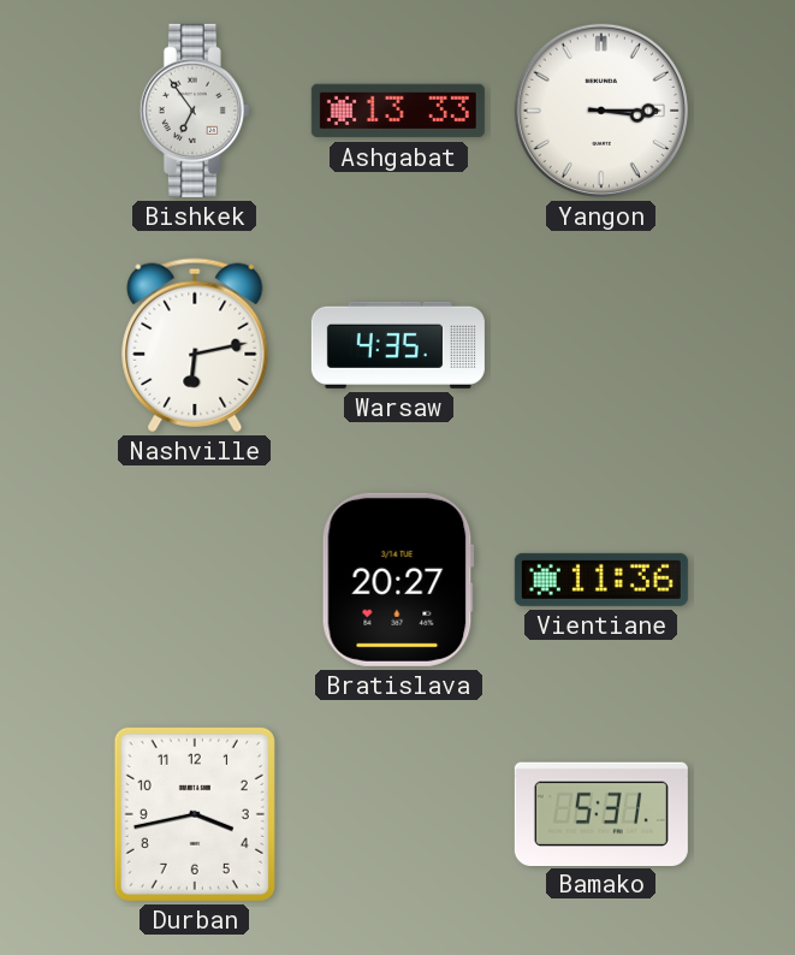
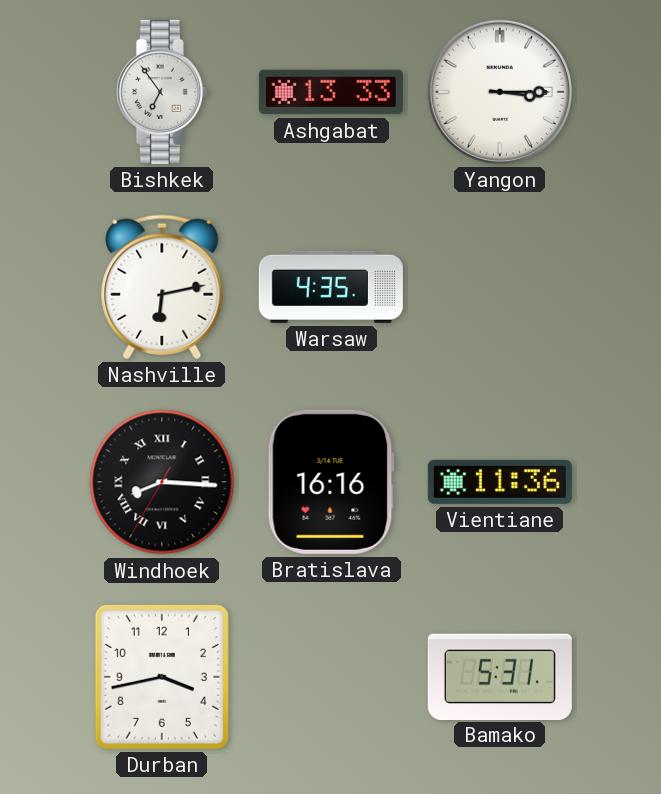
Windhoek: none -> 8:15
Bratislava: 20:27 -> 16:16
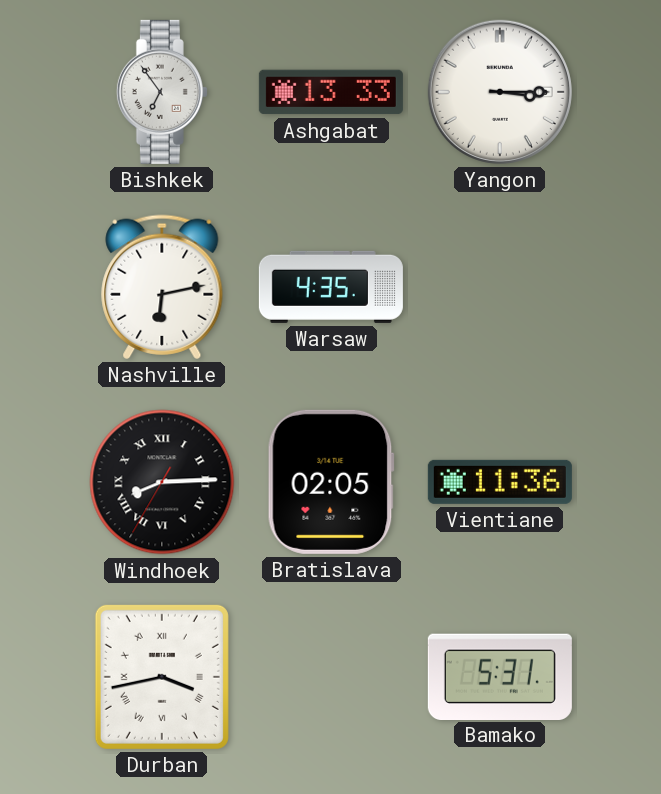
Windhoek: 8:15 -> 8:14
Bratislava: 16:16 -> 02:05
Durban numerals: Arabic -> Roman
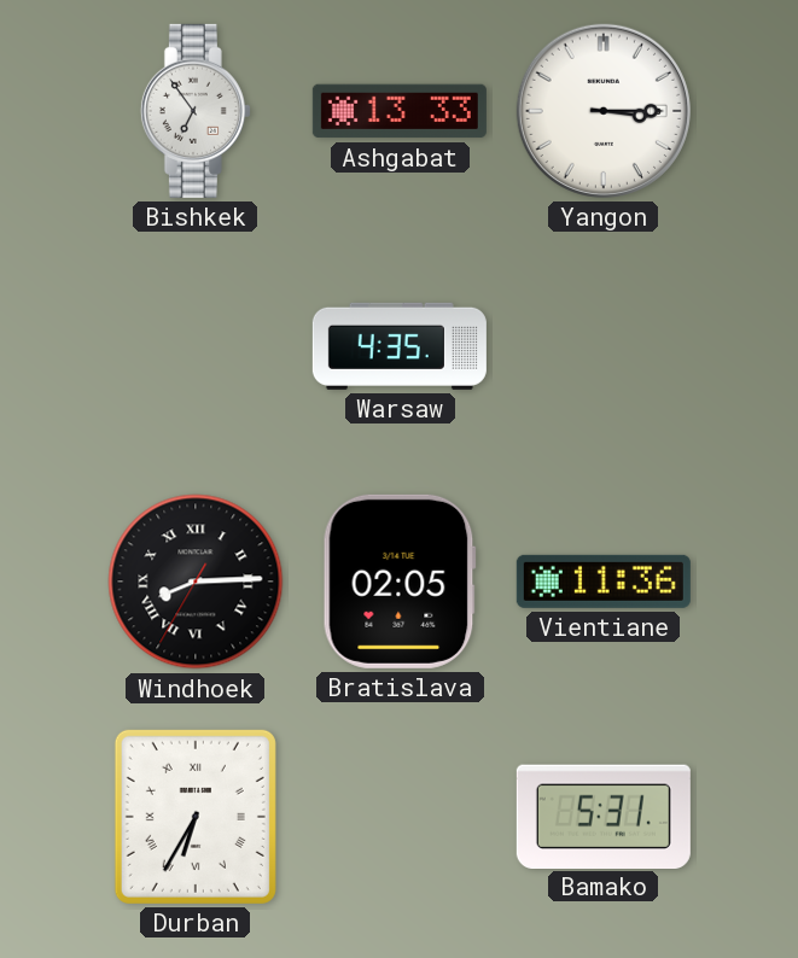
Nashville: 6:13 -> none
Durban: 3:43 -> 6:35
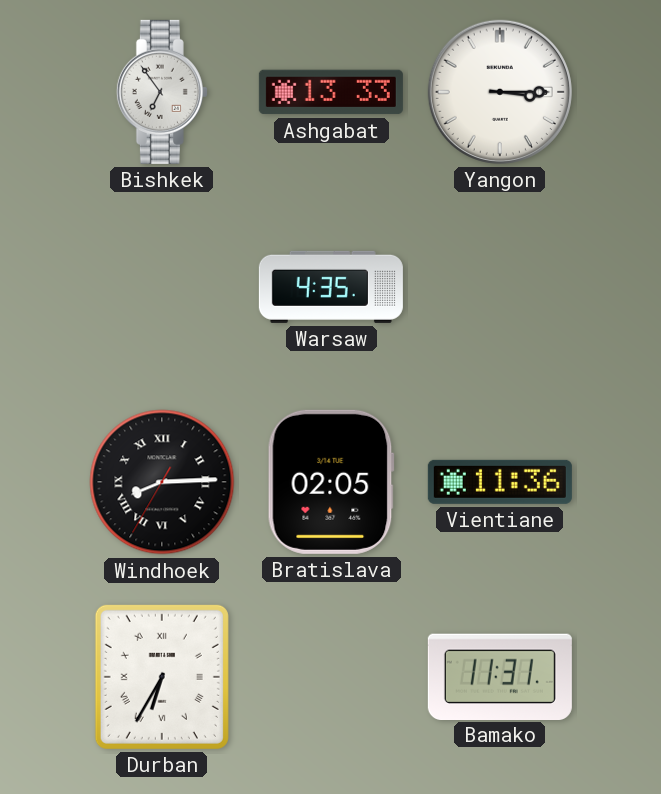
Bamako: 5:31 -> 11:31
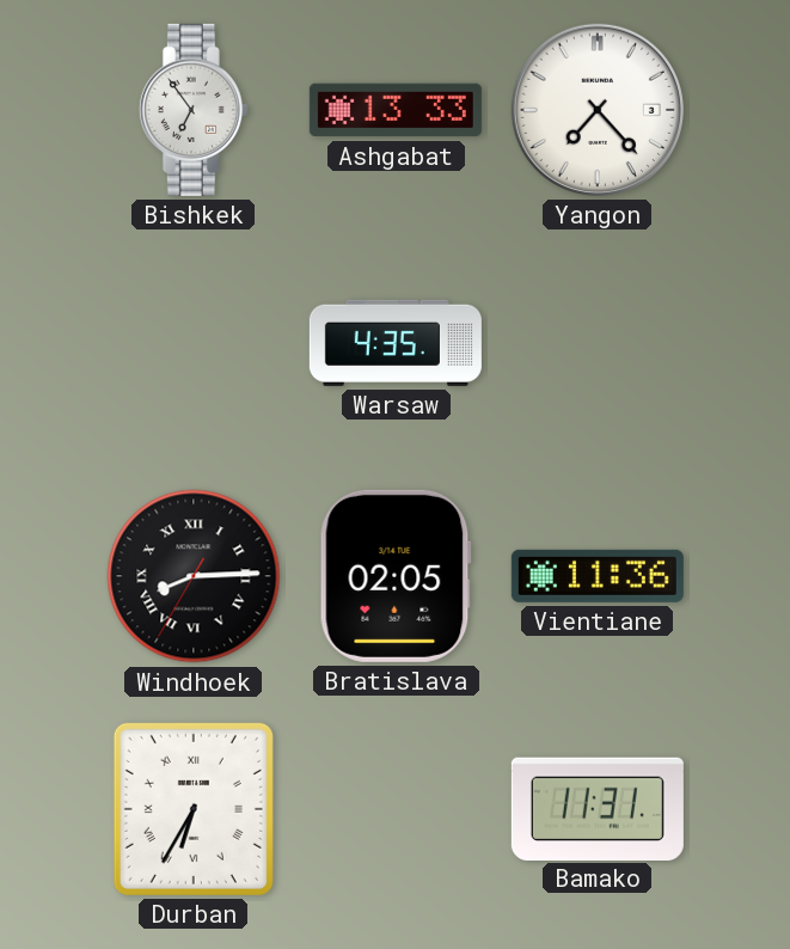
Yangon: 3:15 -> 7:23
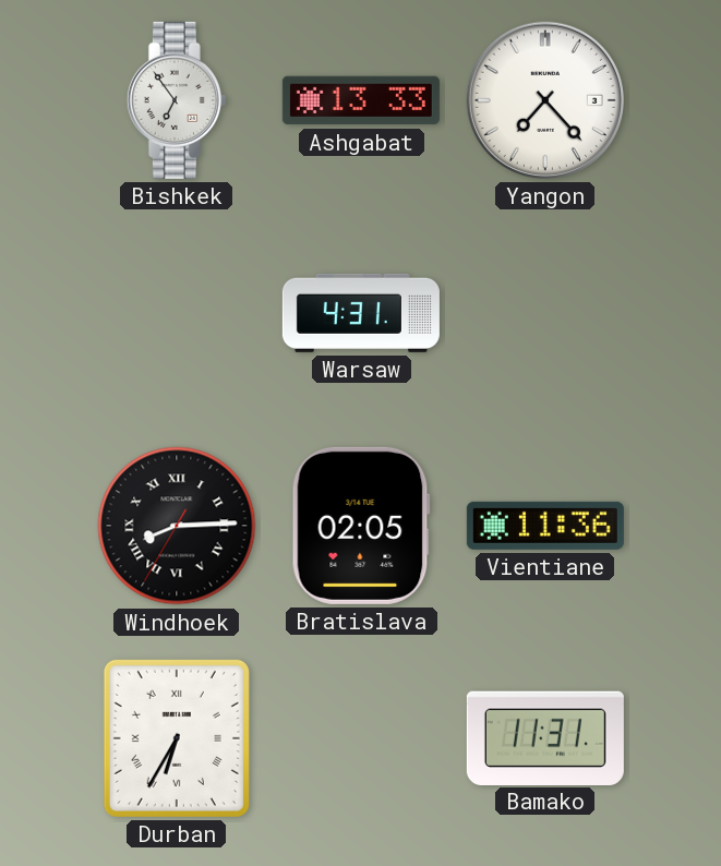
Warsaw: 4:35 -> 4:31
